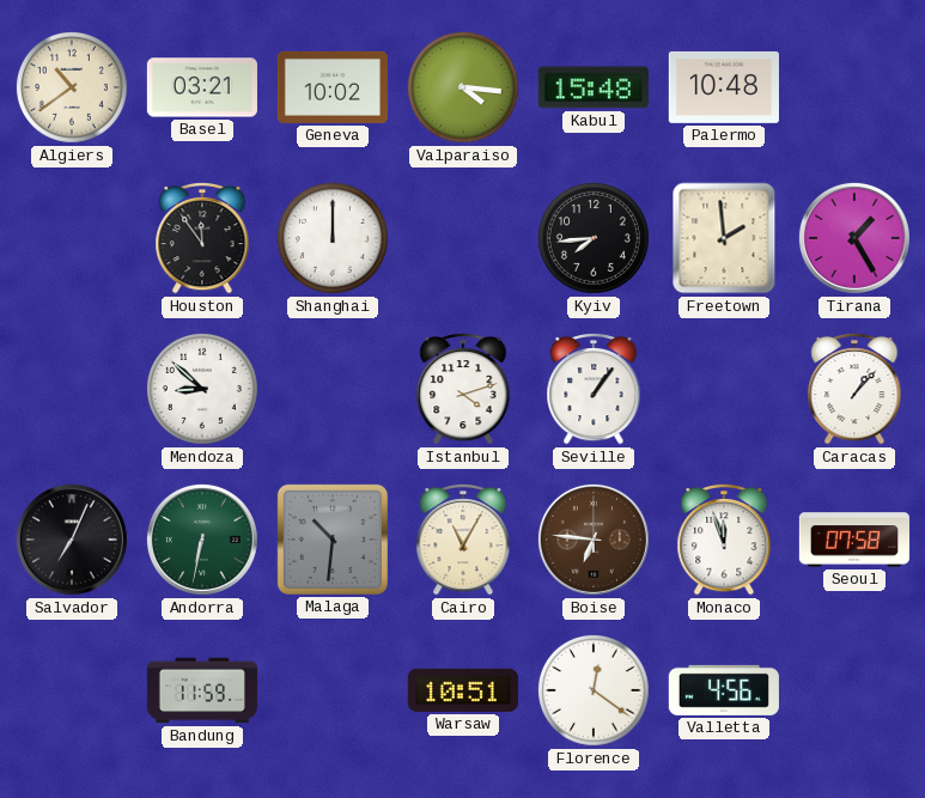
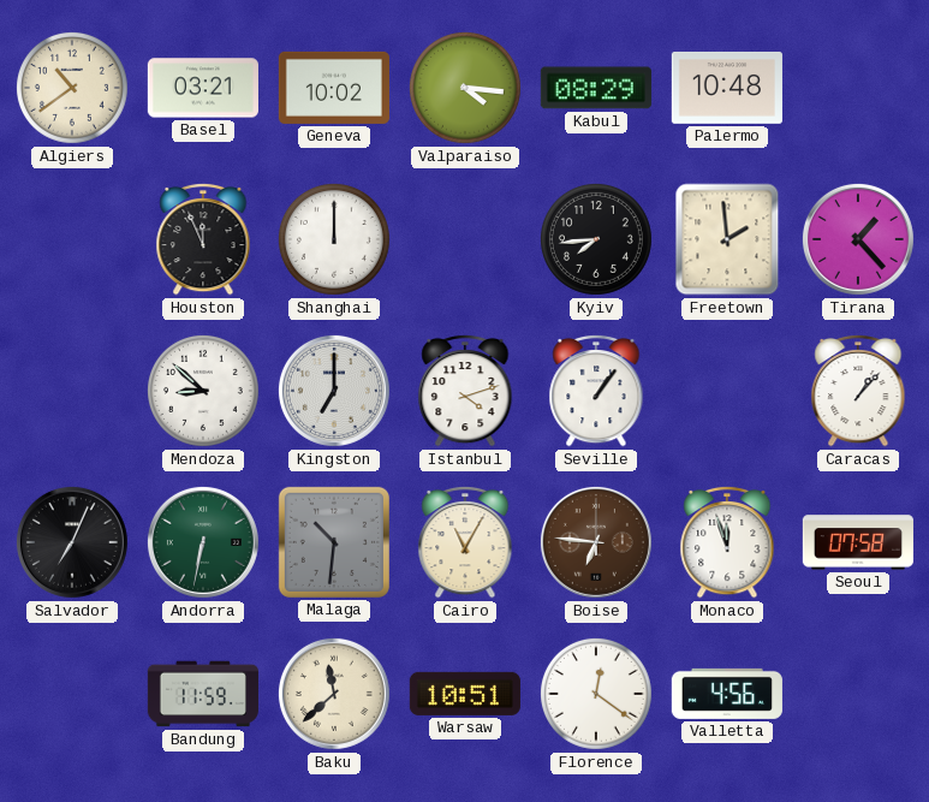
Kabul: 15:48 -> 08:29
Houston: 11:54 -> 11:56
Tirana: 1:25 -> 1:23
Kingston: none -> 7:00
Baku: none -> 11:38
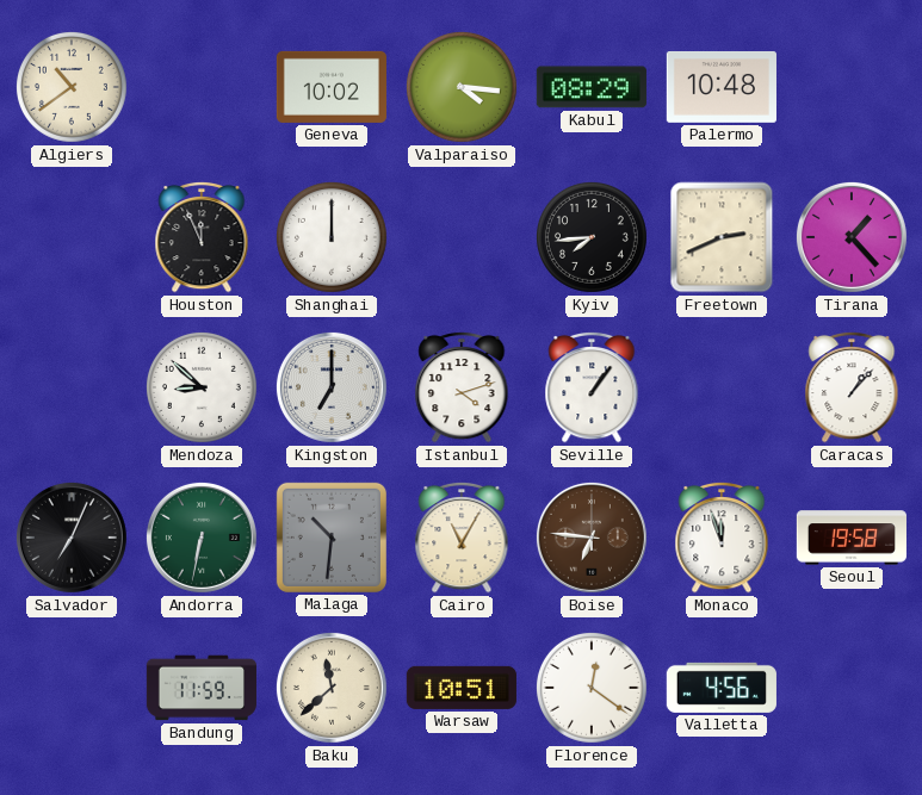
Basel: 03:21 -> none
Freetown: 1:59 -> 2:41
Seoul: 07:58 -> 19:58
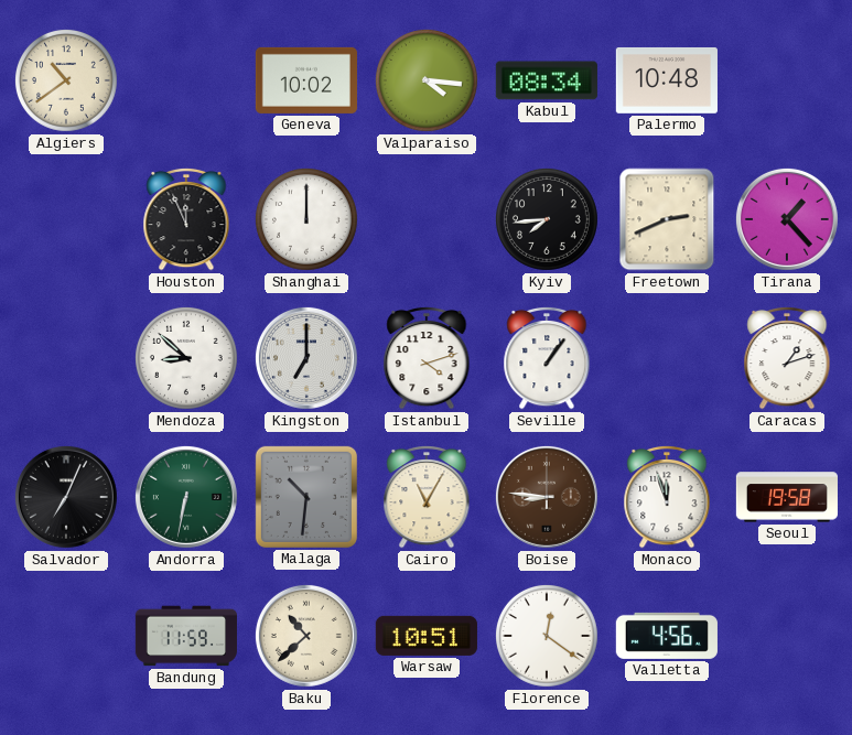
Kabul: 08:29 -> 08:34
Caracas: 1:07 -> 1:12
Boise: 6:46 -> 8:46
Baku: 11:38 -> 10:38
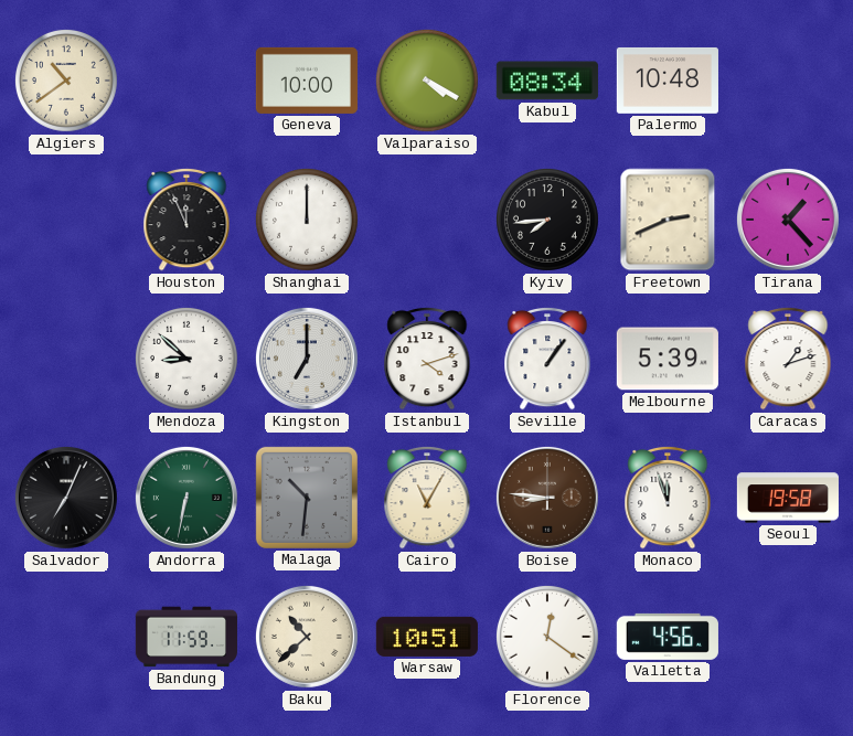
Geneva: 10:02 -> 10:00
Valparaiso: 4:16 -> 4:20
Melbourne: none -> 5:39
